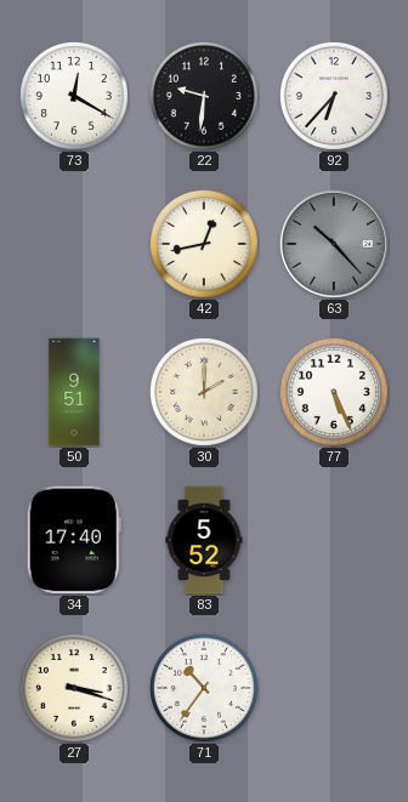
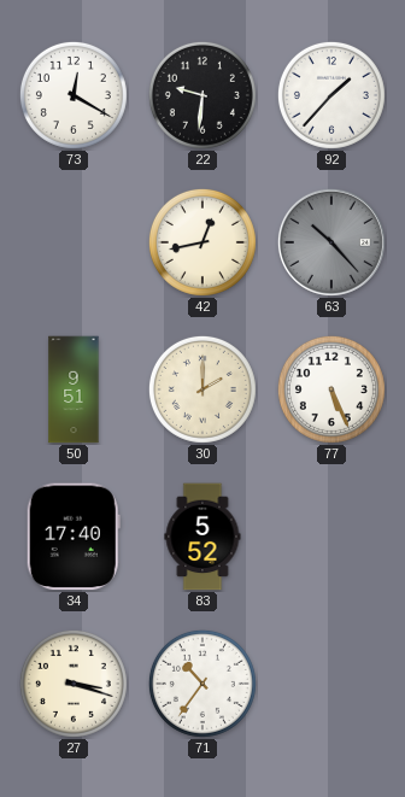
92: 6:37 -> 1:37
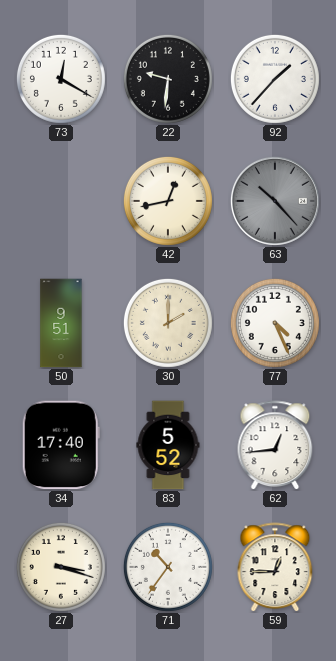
77: 5:26 -> 4:26
62: none -> 12:44
59: none -> 12:45
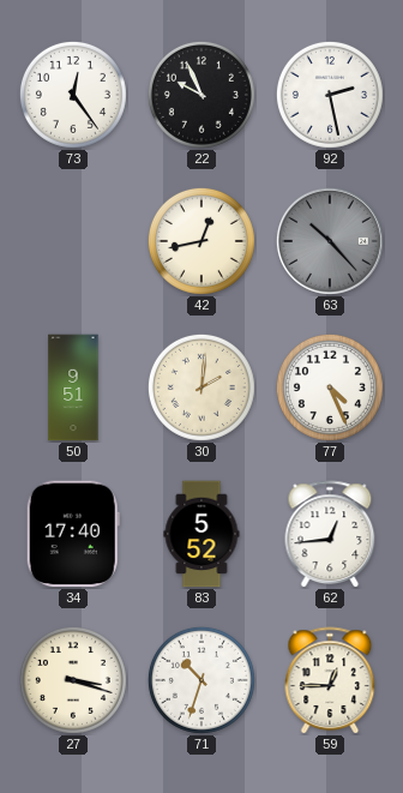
73: 12:20 -> 12:24
22: 9:31 -> 9:56
92: 1:37 -> 2:28
30: 2:00 -> 2:01
71: 10:36 -> 10:33
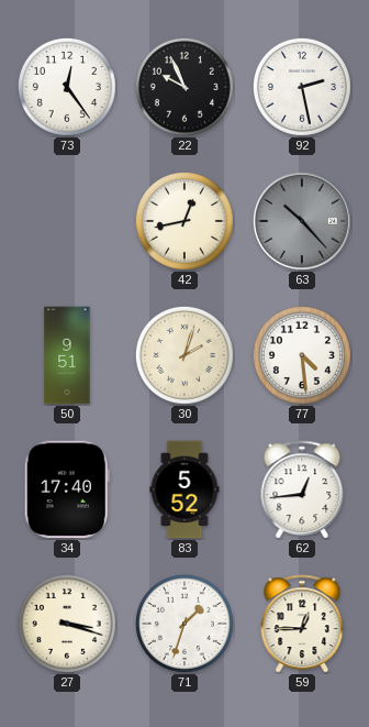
30: 2:01 -> 2:03
77: 4:26 -> 4:29
71: 10:33 -> 1:33
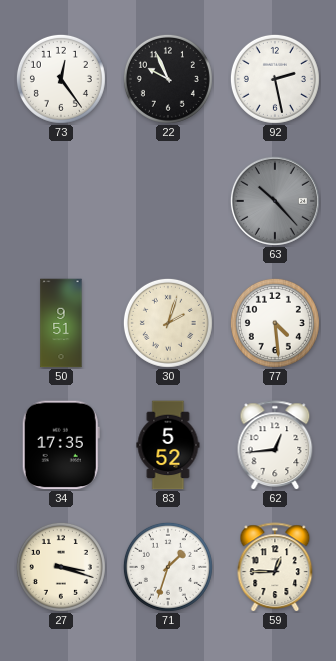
42: 12:43 -> none
34: 17:40 -> 17:35
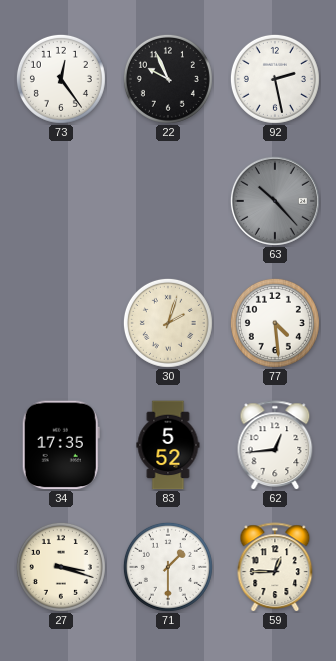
50: 9:51 -> none
71: 1:33 -> 1:30
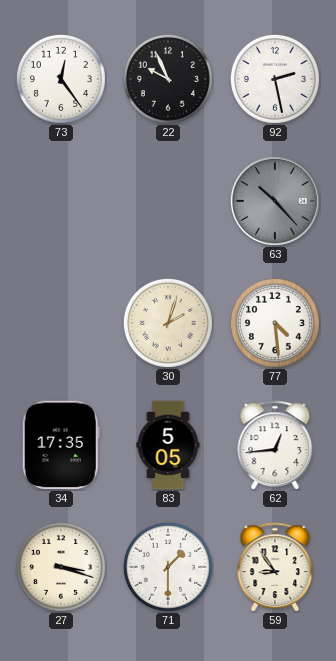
83: 5:52 -> 5:05
59: 12:45 -> 8:54
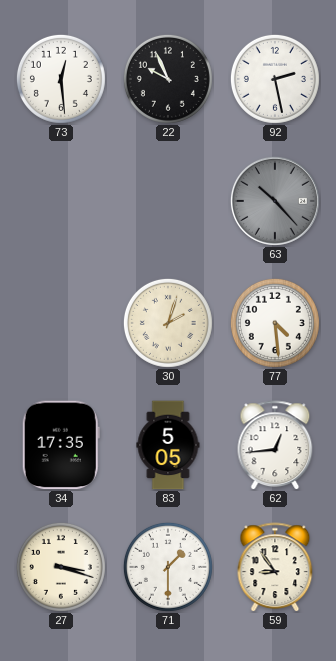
73: 12:24 -> 12:29
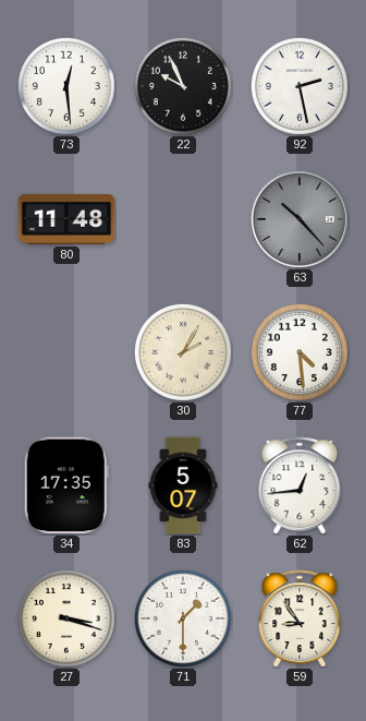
80: none -> 11:48
30: 2:03 -> 2:05
83: 5:05 -> 5:07
